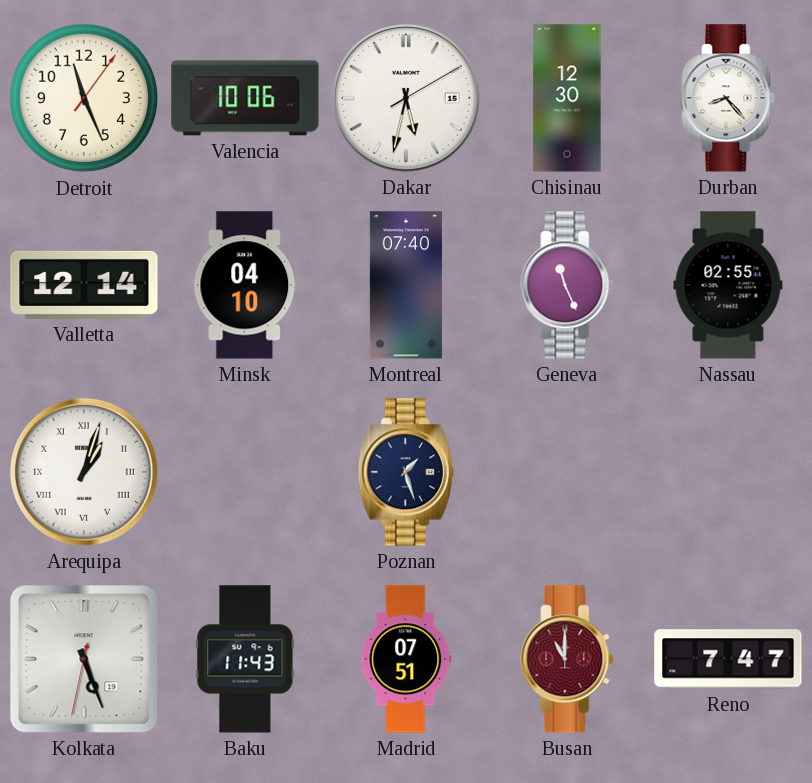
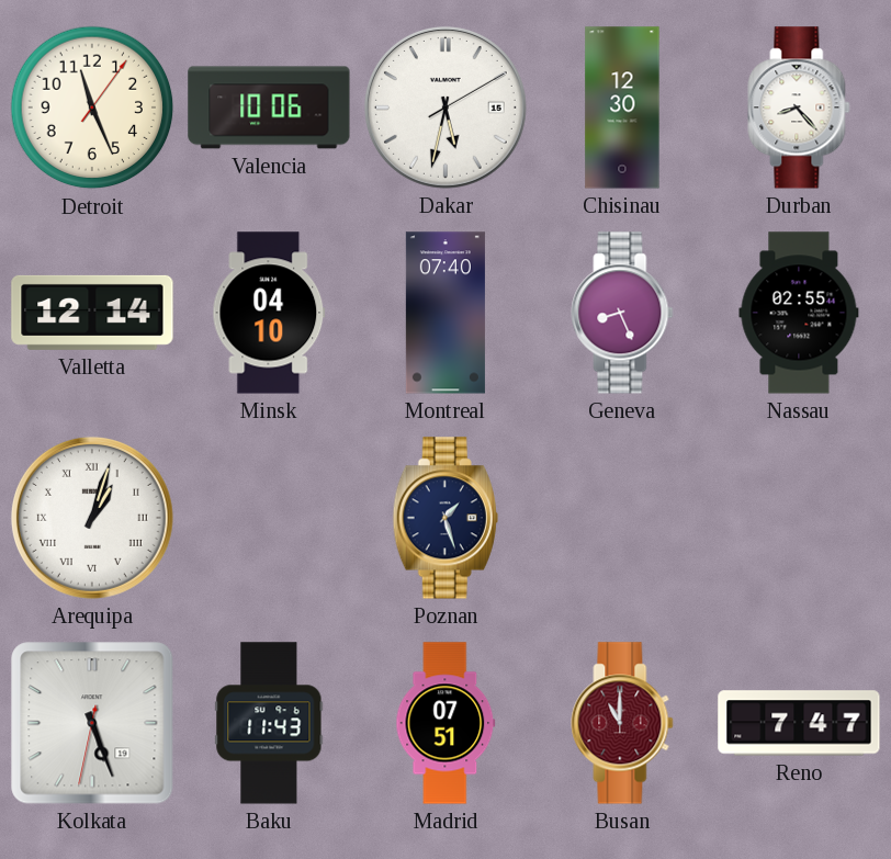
Geneva: 11:26 -> 8:26
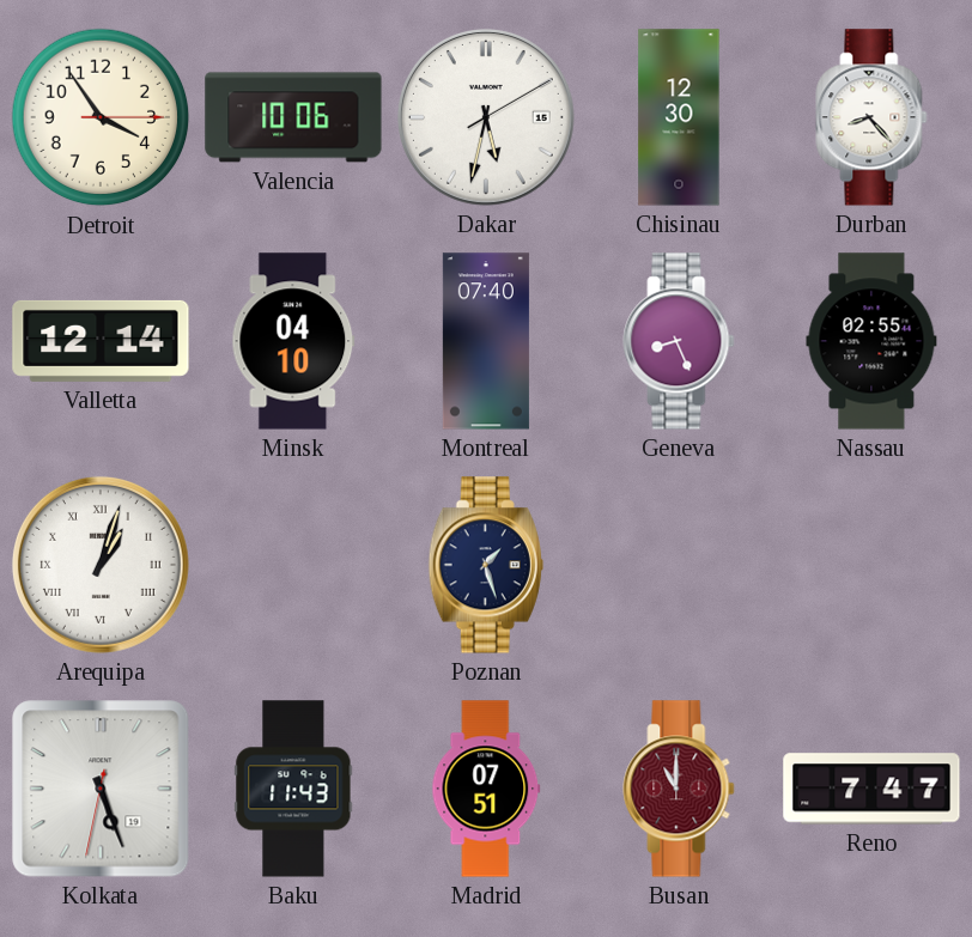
Detroit: 11:26 -> 3:54
